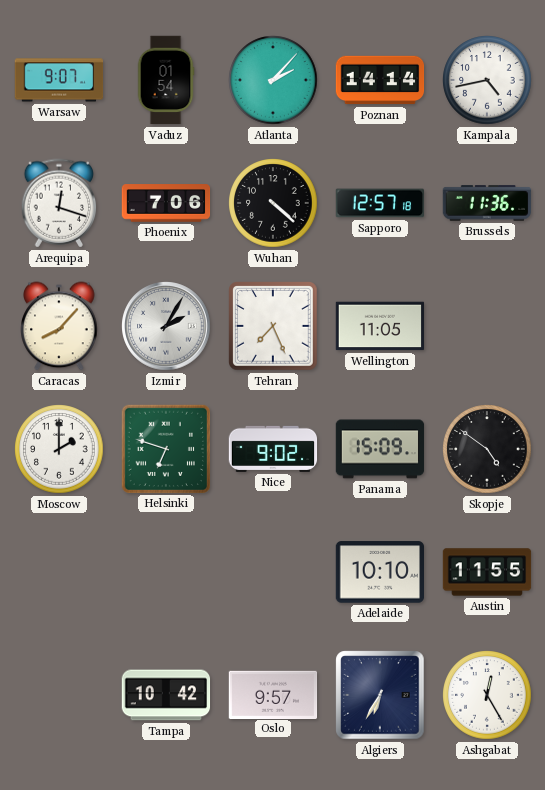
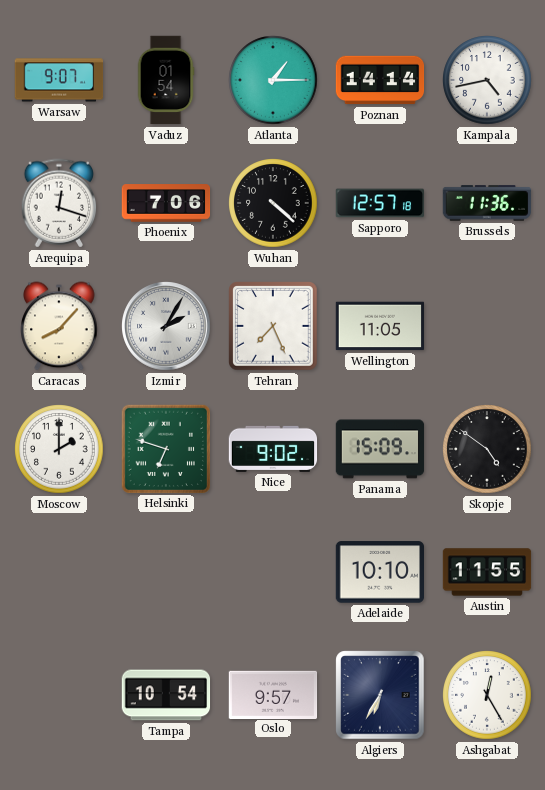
Atlanta: 2:07 -> 1:15
Tampa: 10:42 -> 10:54
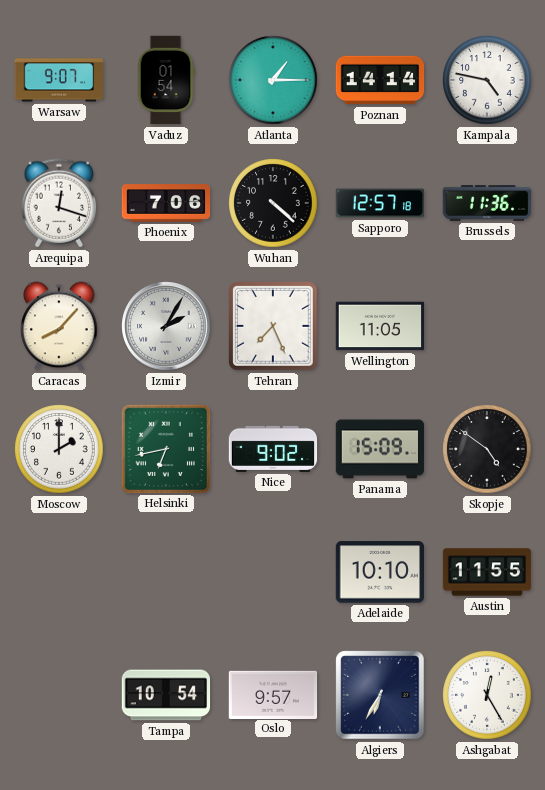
Kampala: 4:43 -> 4:47
Helsinki: 6:48 -> 6:43
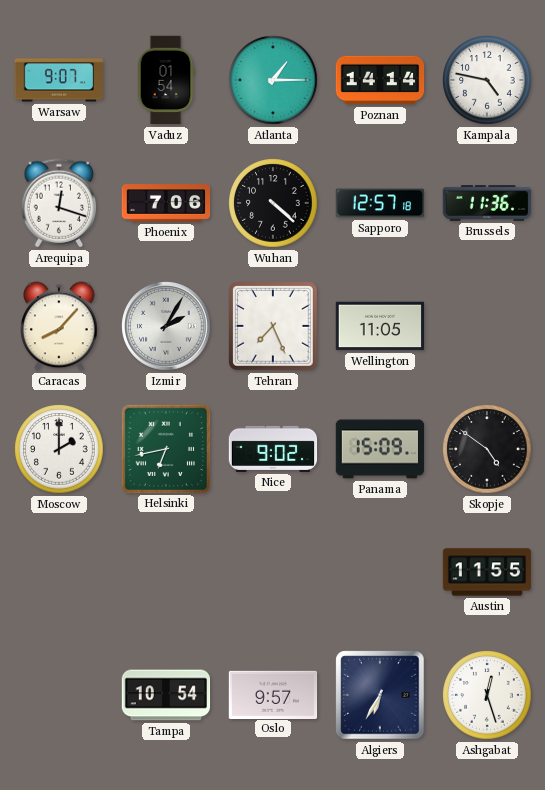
Adelaide: 10:10 -> none
Ashgabat: 12:25 -> 12:27
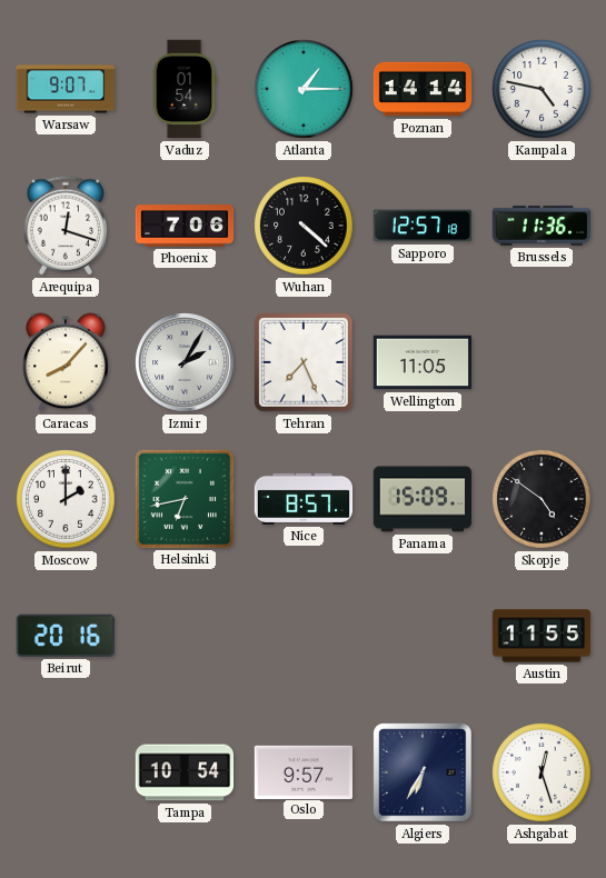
Nice: 9:02 -> 8:57
Beirut: none -> 20:16
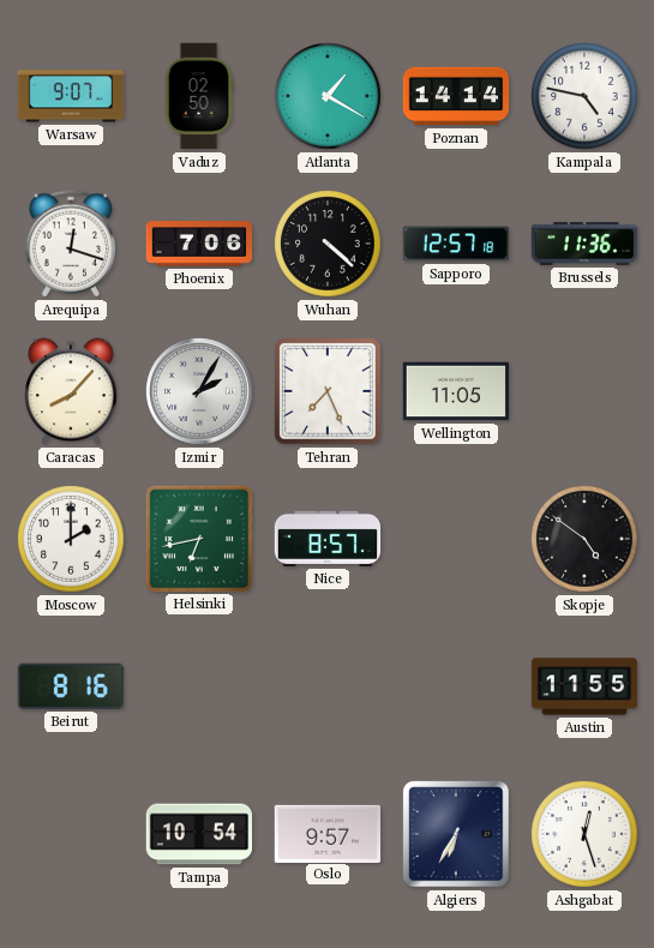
Vaduz: 01:54 -> 02:50
Atlanta: 1:15 -> 1:20
Panama: 15:09 -> none
Beirut: 20:16 -> 8:16
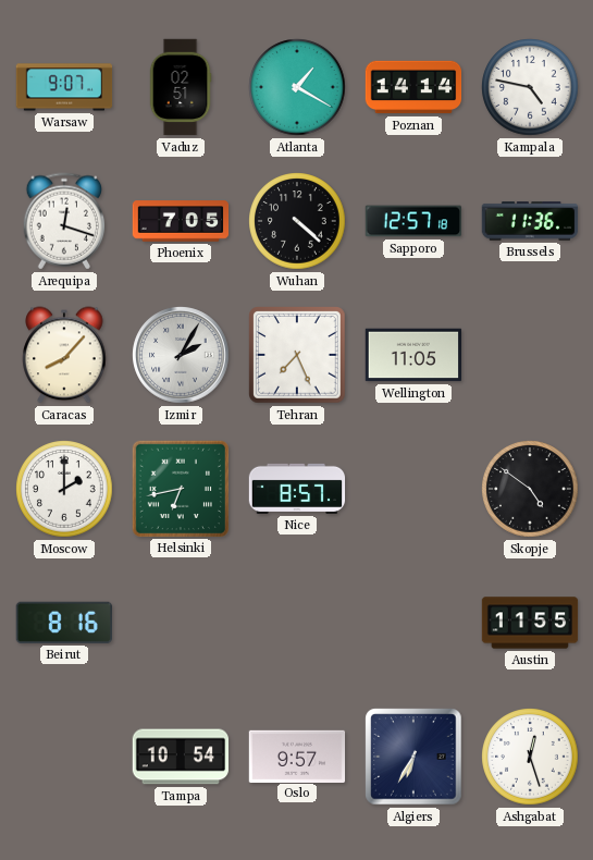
Vaduz: 02:50 -> 02:51
Phoenix: 7:06 -> 7:05
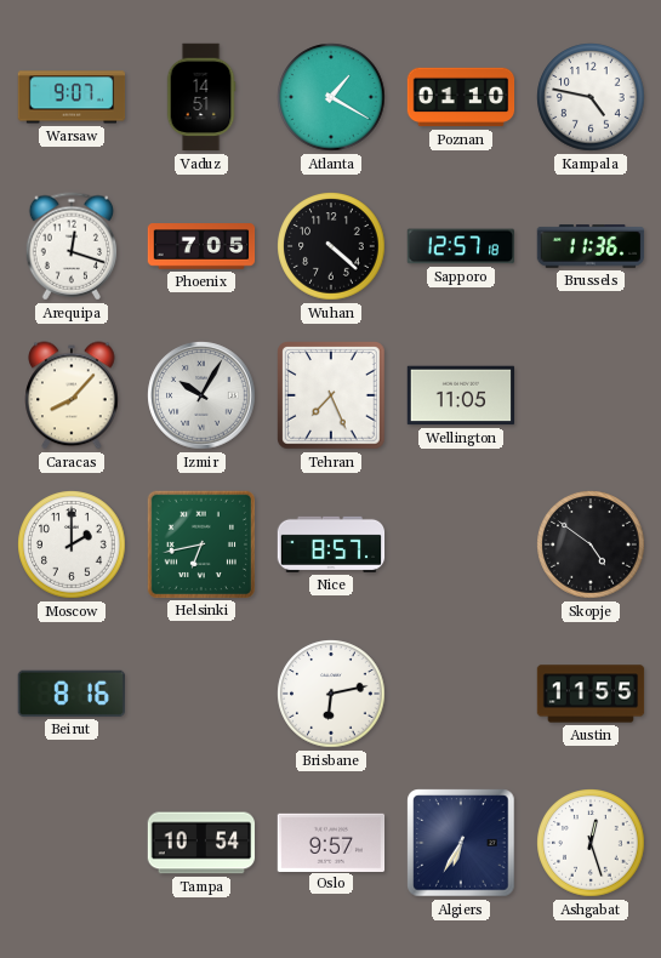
Vaduz: 02:51 -> 14:51
Poznan: 14:14 -> 01:10
Izmir: 2:05 -> 10:05
Brisbane: none -> 6:13
